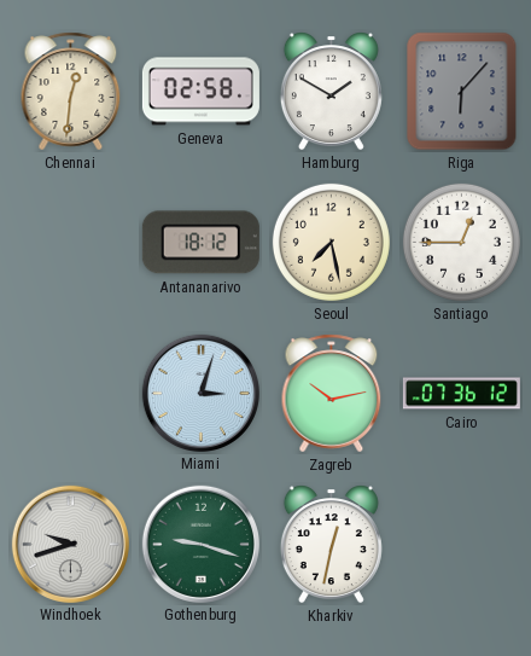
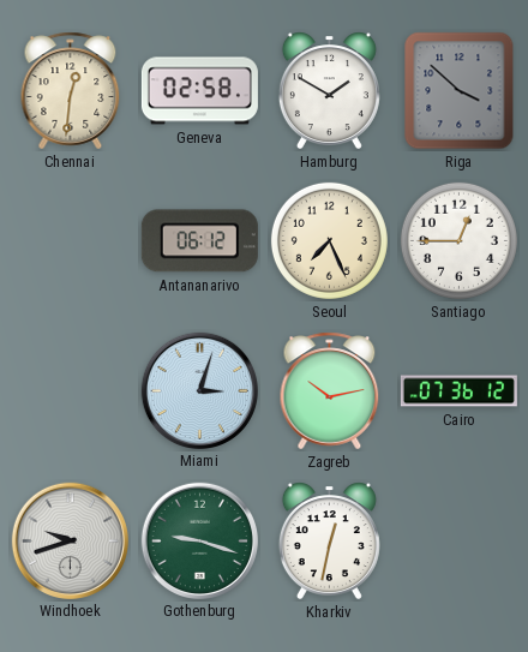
Riga: 6:07 -> 3:52
Antananarivo: 18:12 -> 06:12
Seoul: 7:28 -> 7:26
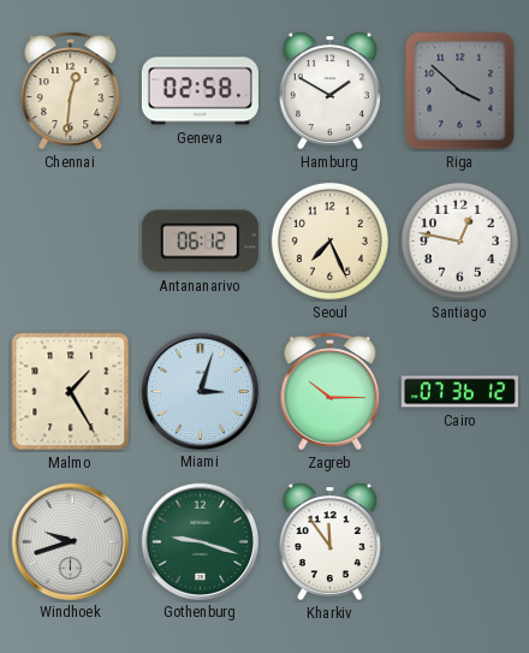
Santiago: 12:45 -> 12:47
Malmo: none -> 1:25
Zagreb: 10:13 -> 10:15
Kharkiv: 12:32 -> 11:54
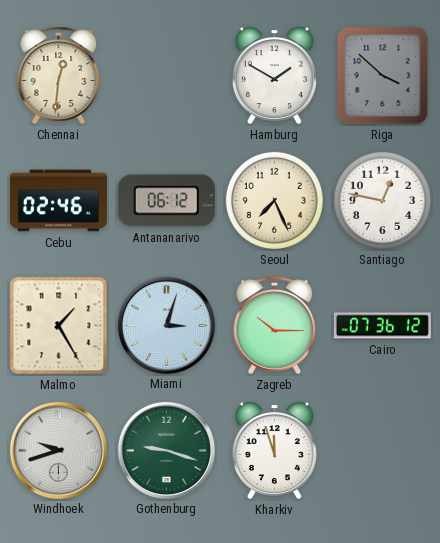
Geneva: 02:58 -> none
Cebu: none -> 02:46
Kharkiv: 11:54 -> 11:57
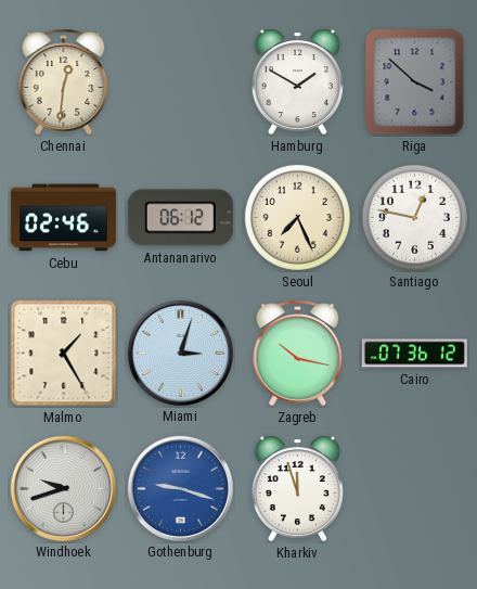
Zagreb: 10:15 -> 10:17
Gothenburg dial: green -> blue
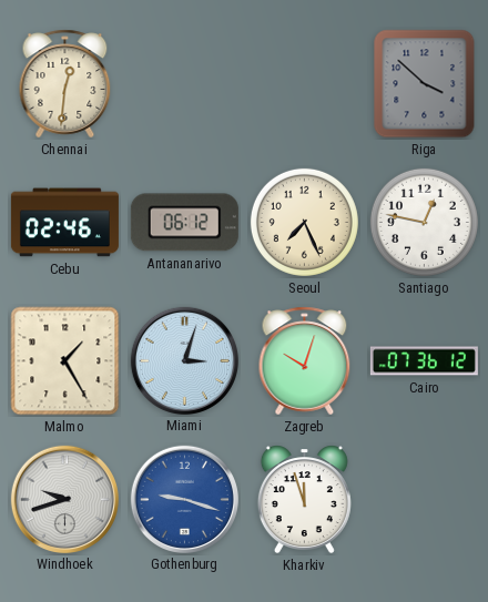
Hamburg: 1:50 -> none
Zagreb: 10:17 -> 10:03
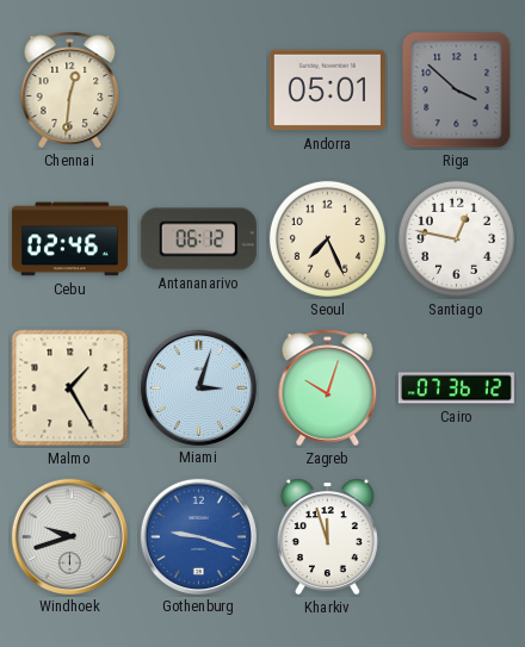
Andorra: none -> 05:01
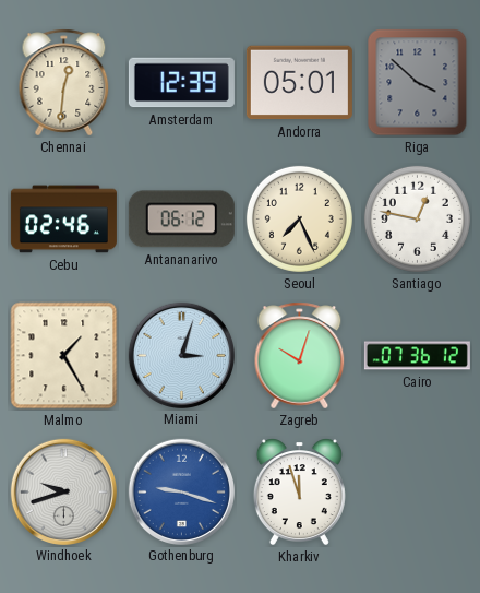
Amsterdam: none -> 12:39
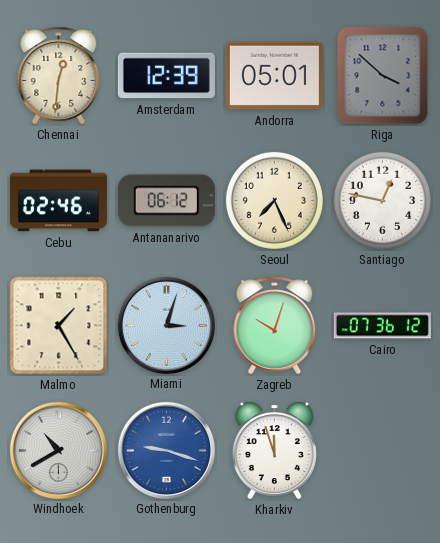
Windhoek: 9:42 -> 10:40
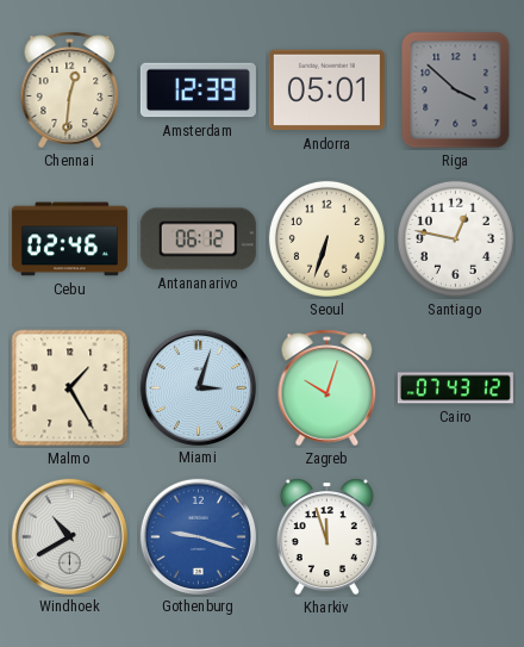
Seoul: 7:26 -> 6:33
Cairo: 07:36 -> 07:43
